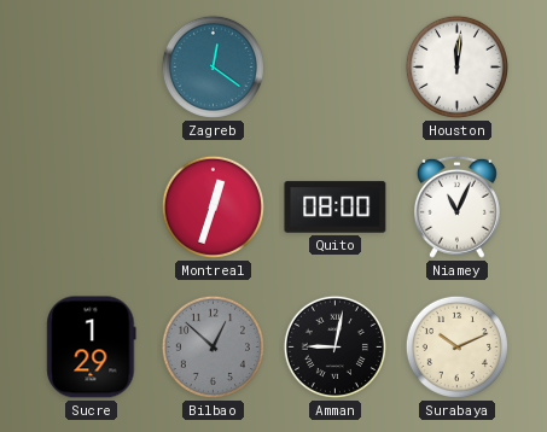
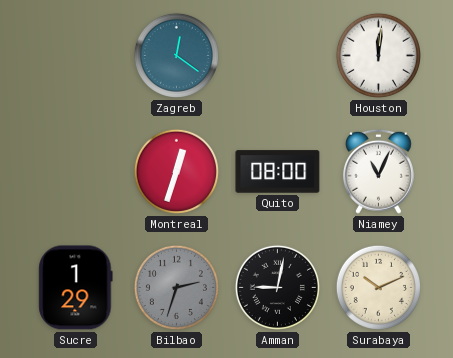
Bilbao: 12:52 -> 2:33
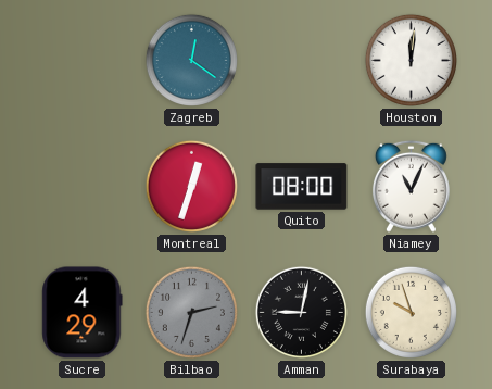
Sucre: 1:29 -> 4:29
Surabaya: 10:11 -> 9:57
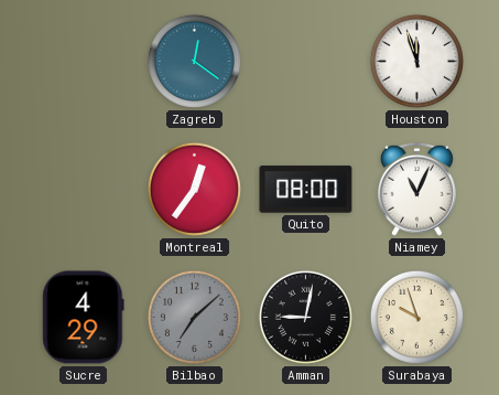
Houston: 12:01 -> 11:57
Montreal: 12:33 -> 12:36
Bilbao: 2:33 -> 7:08
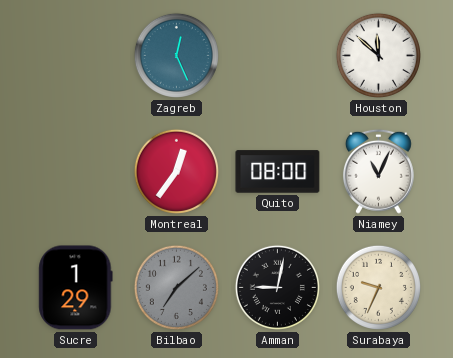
Zagreb: 12:21 -> 12:26
Houston: 11:57 -> 11:52
Sucre: 4:29 -> 1:29
Surabaya: 9:57 -> 9:34
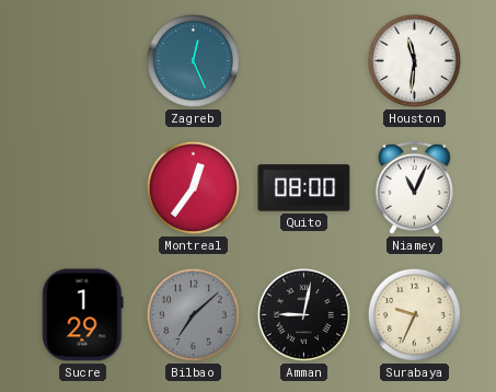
Houston: 11:52 -> 11:31
